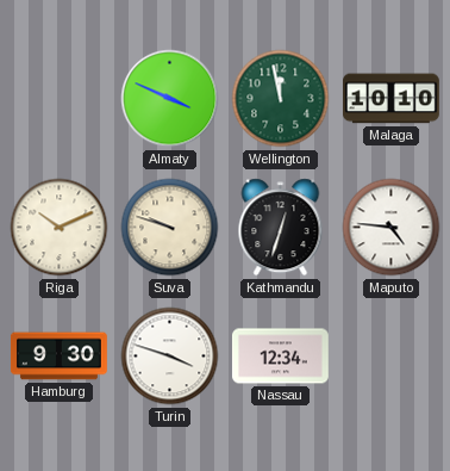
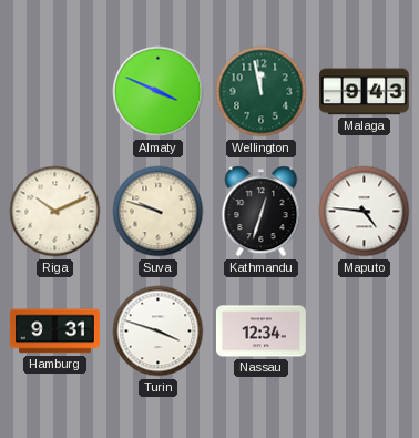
Malaga: 10:10 -> 9:43
Hamburg: 9:30 -> 9:31
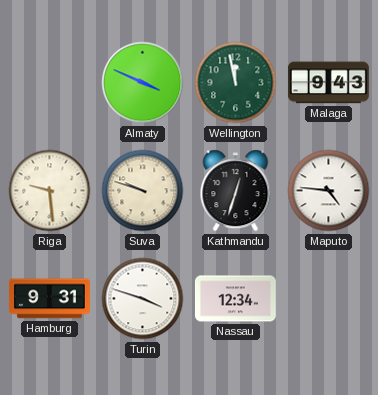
Riga: 10:11 -> 9:29
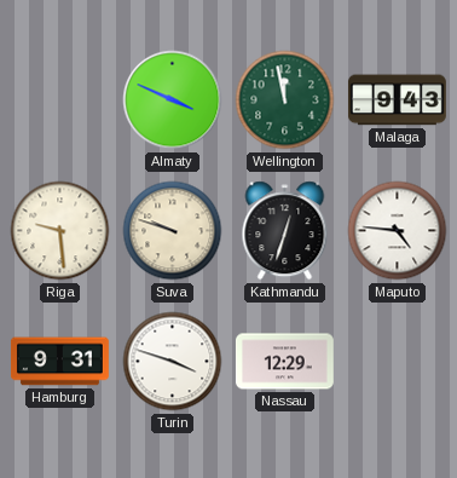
Nassau: 12:34 -> 12:29
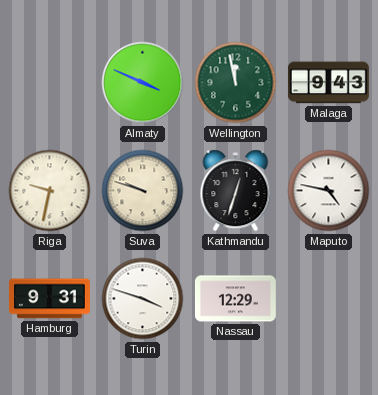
Riga: 9:29 -> 9:32
Maputo: 4:46 -> 4:47
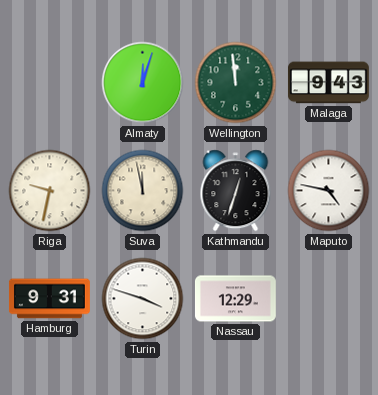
Almaty: 3:49 -> 12:03
Wellington: 11:58 -> 11:59
Suva: 9:48 -> 11:58
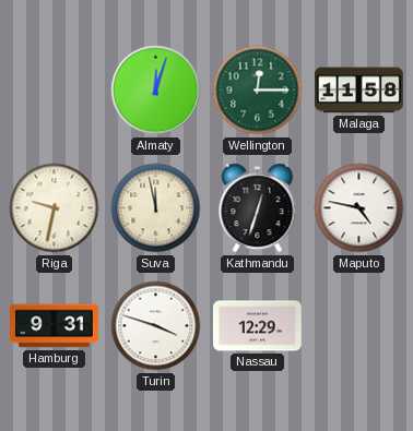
Wellington: 11:59 -> 12:15
Malaga: 9:43 -> 11:58
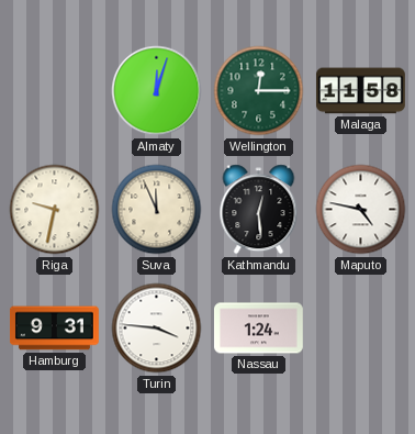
Suva: 11:58 -> 11:56
Kathmandu: 12:33 -> 12:29
Turin: 3:48 -> 3:46
Nassau: 12:29 -> 1:24
